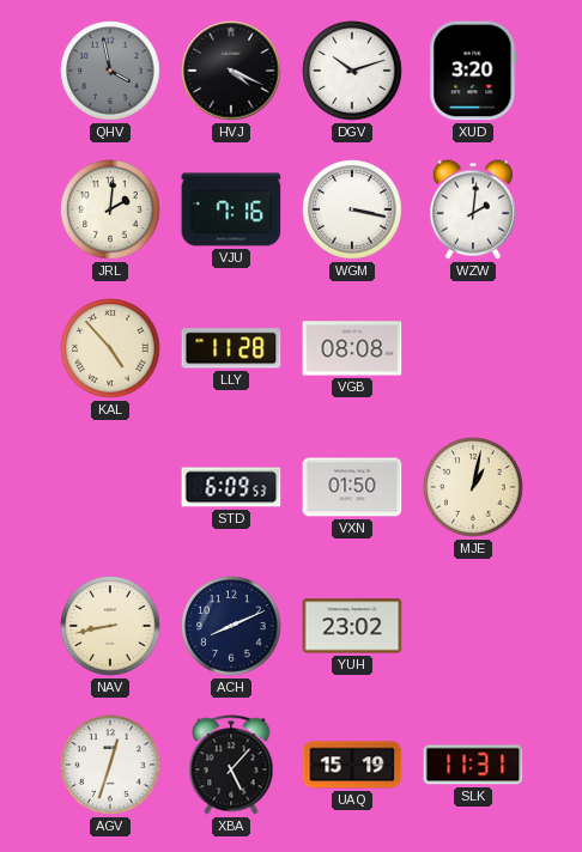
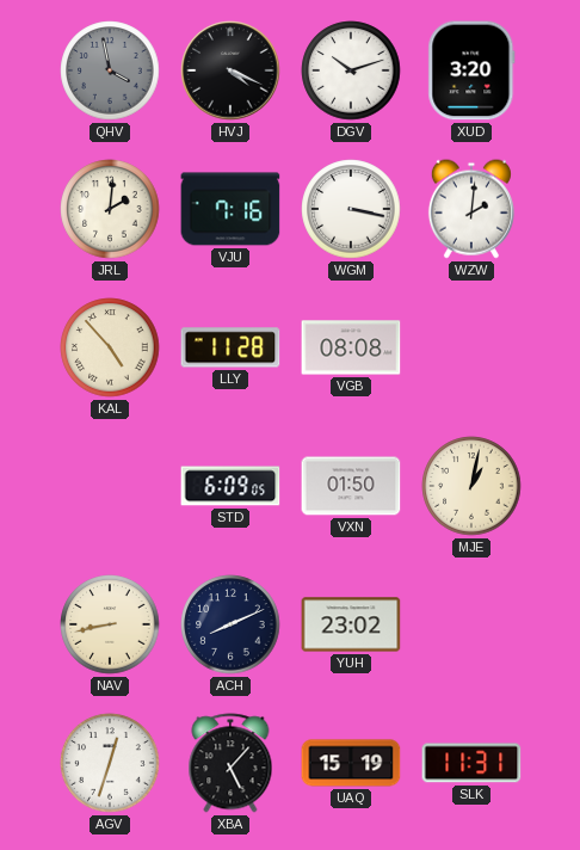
STD: 6:09:53 -> 6:09:05
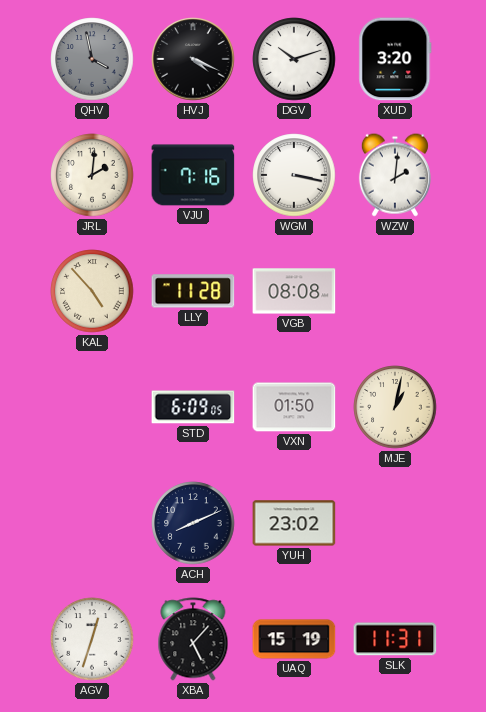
NAV: 8:43 -> none
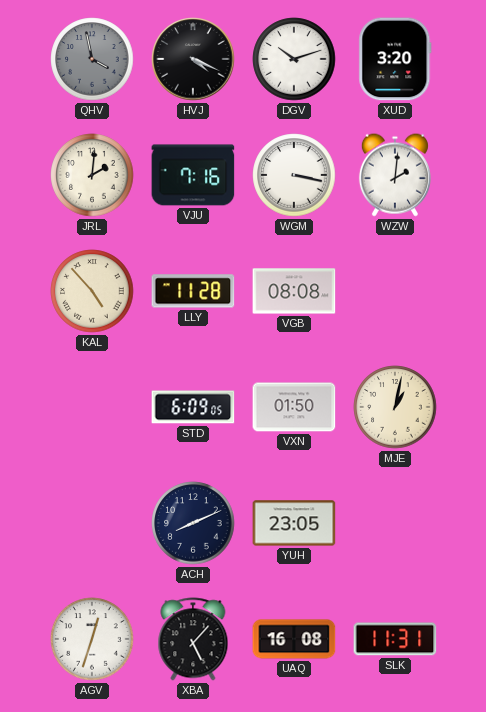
YUH: 23:02 -> 23:05
UAQ: 15:19 -> 16:08
